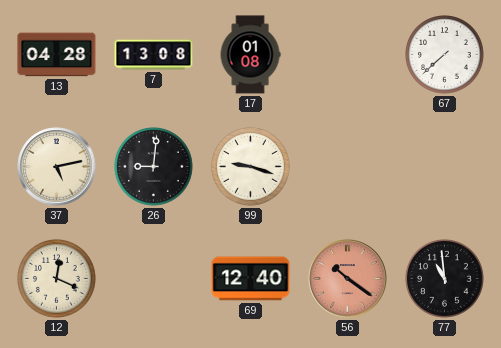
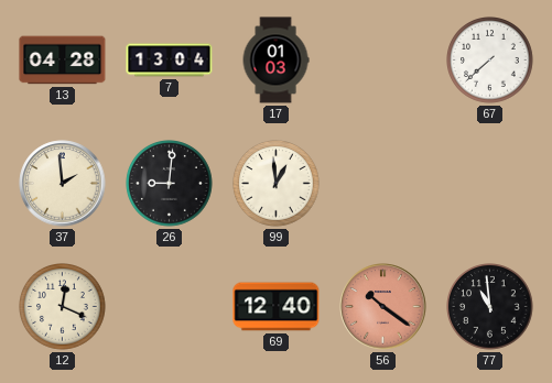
7: 13:08 -> 13:04
17: 01:08 -> 01:03
37: 5:13 -> 1:59
99: 9:18 -> 12:59
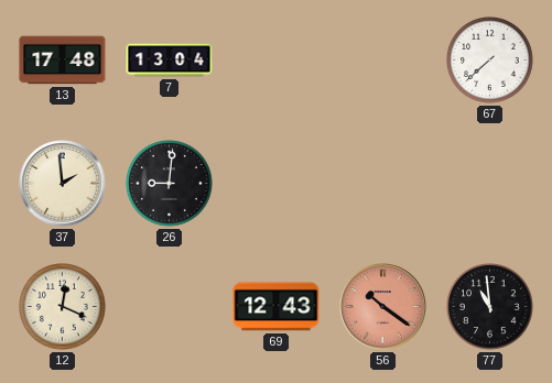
13: 04:28 -> 17:48
17: 01:03 -> none
99: 12:59 -> none
69: 12:40 -> 12:43
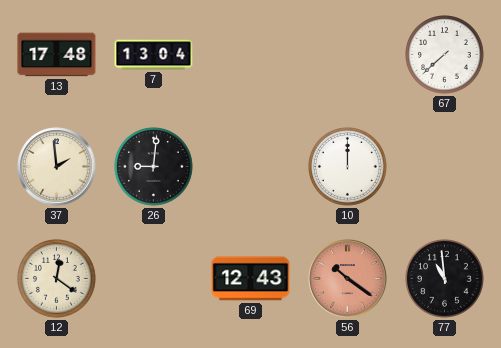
10: none -> 12:00
12: 12:19 -> 12:21
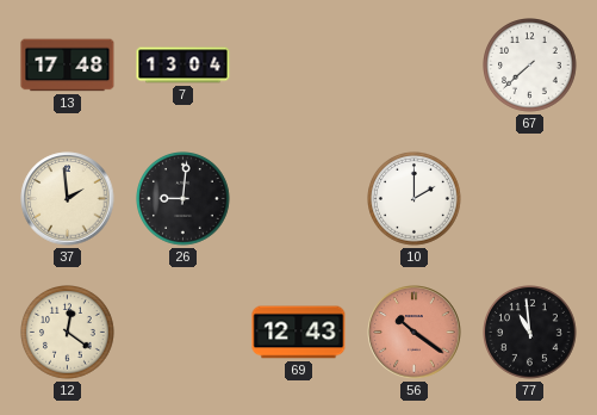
10: 12:00 -> 2:00
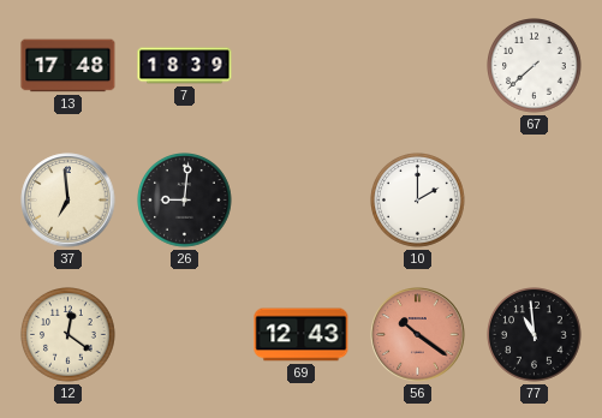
7: 13:04 -> 18:39
37: 1:59 -> 6:59
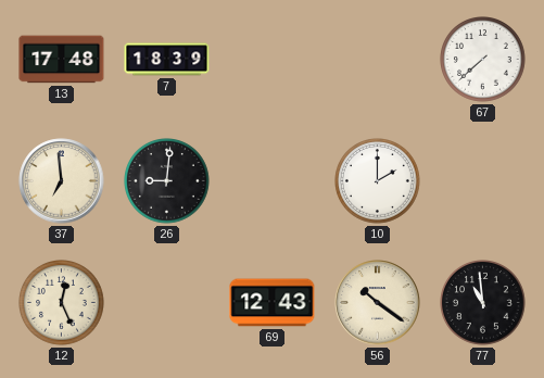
12: 12:21 -> 12:26
56 dial: salmon -> cream
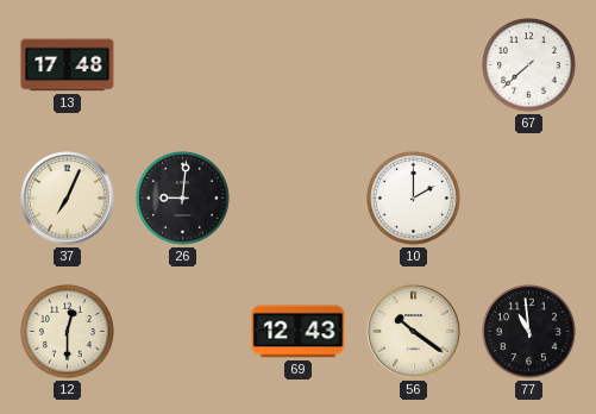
7: 18:39 -> none
37: 6:59 -> 7:04
12: 12:26 -> 12:30
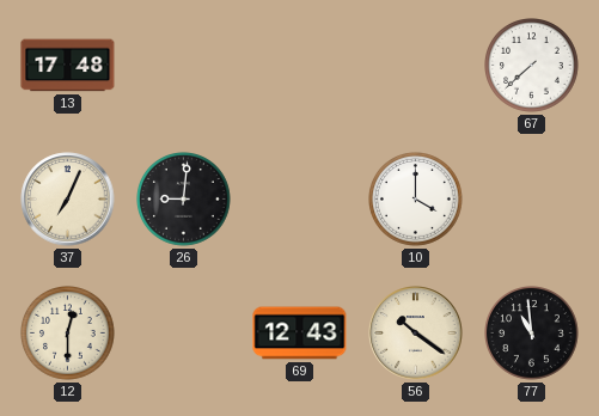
10: 2:00 -> 4:00
